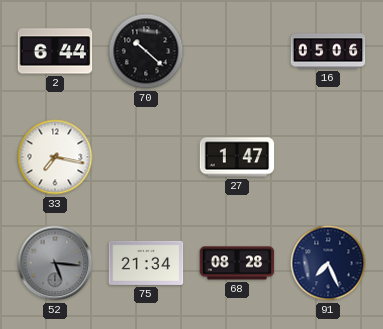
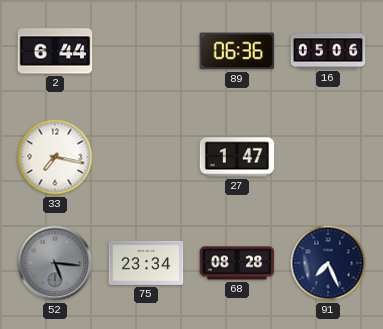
70: 10:22 -> none
89: none -> 06:36
75: 21:34 -> 23:34
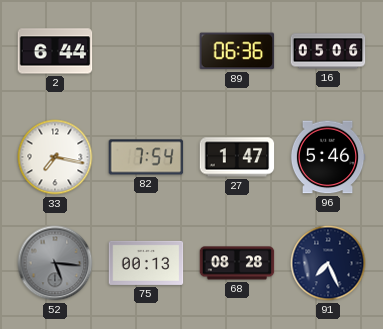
82: none -> 7:54
96: none -> 5:46
75: 23:34 -> 00:13
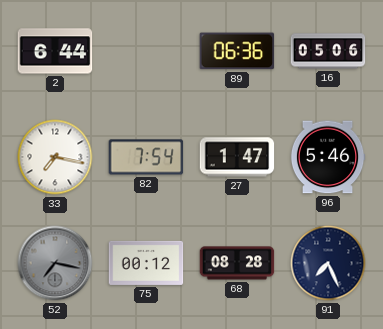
52: 5:16 -> 7:17
75: 00:13 -> 00:12
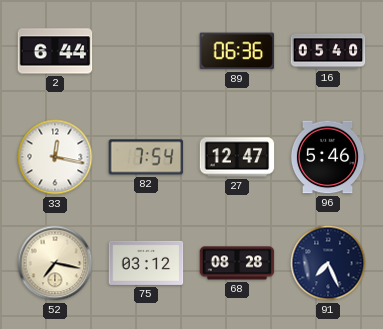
16: 05:06 -> 05:40
33: 7:17 -> 12:17
27: 1:47 -> 12:47
52 dial: grey -> cream
75: 00:12 -> 03:12
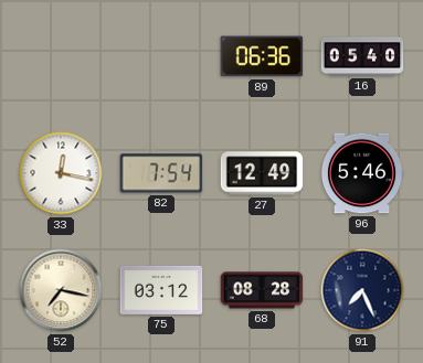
2: 6:44 -> none
27: 12:47 -> 12:49
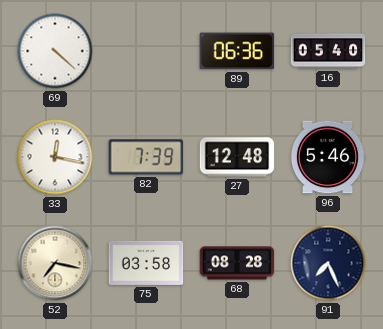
69: none -> 4:22
82: 7:54 -> 7:39
27: 12:49 -> 12:48
75: 03:12 -> 03:58
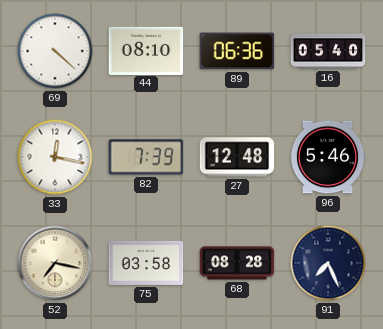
44: none -> 08:10
